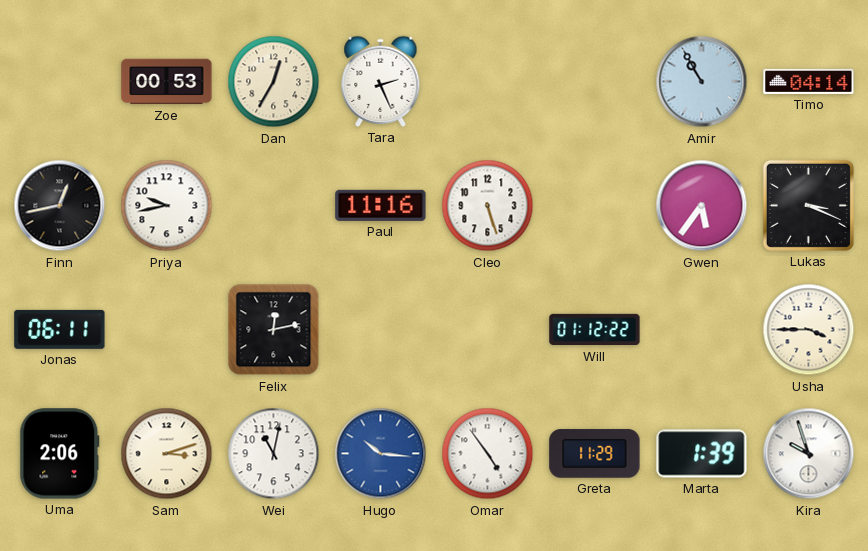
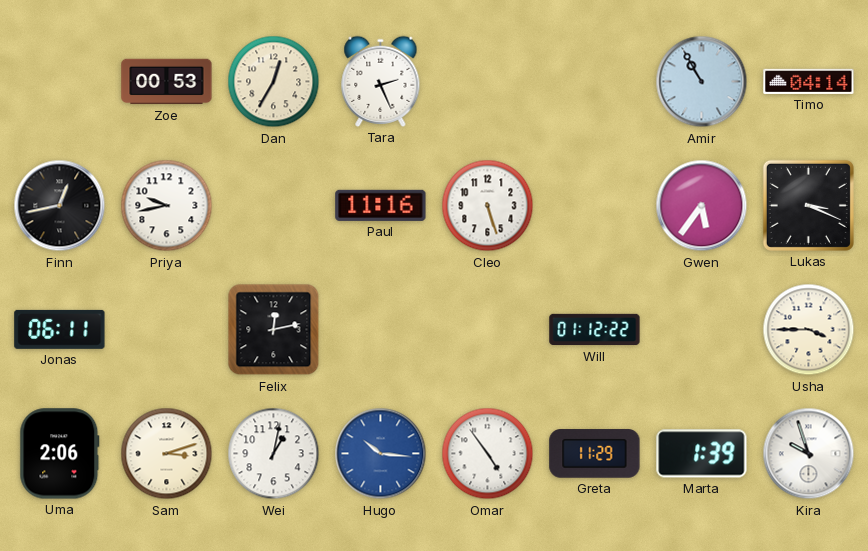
Wei: 11:02 -> 1:02
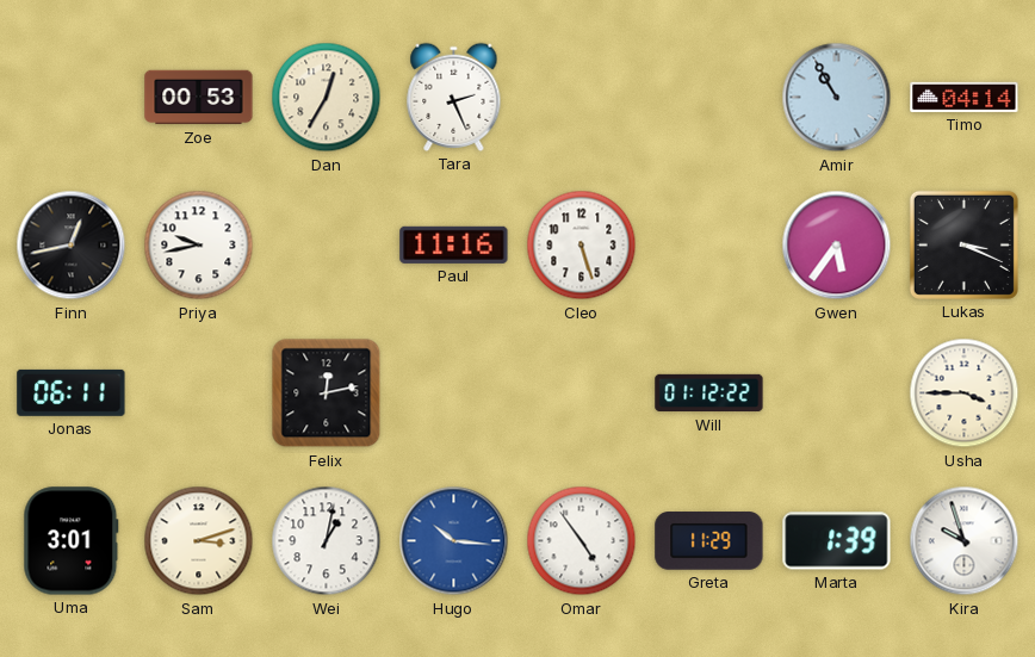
Uma: 2:06 -> 3:01
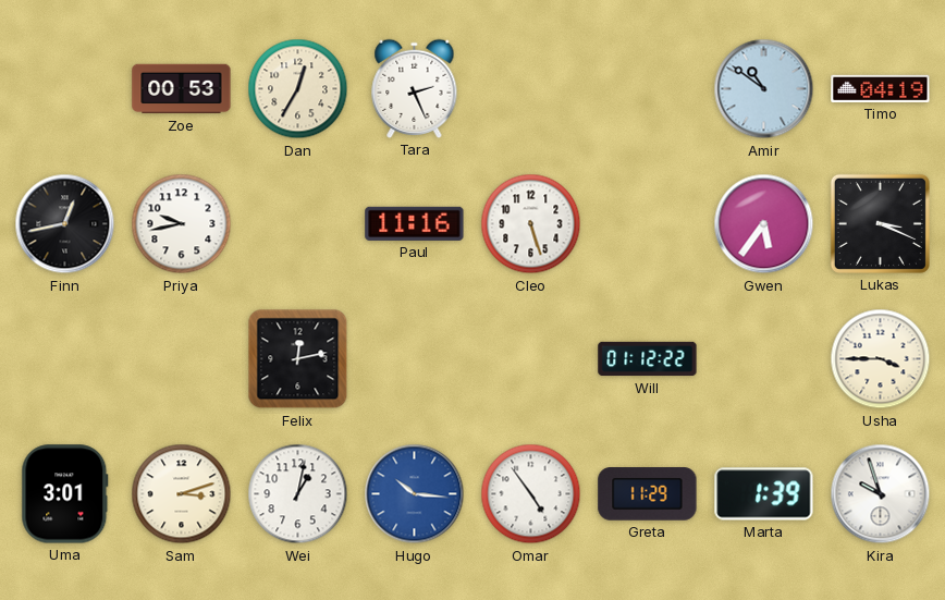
Amir: 10:55 -> 10:51
Timo: 04:14 -> 04:19
Jonas: 06:11 -> none
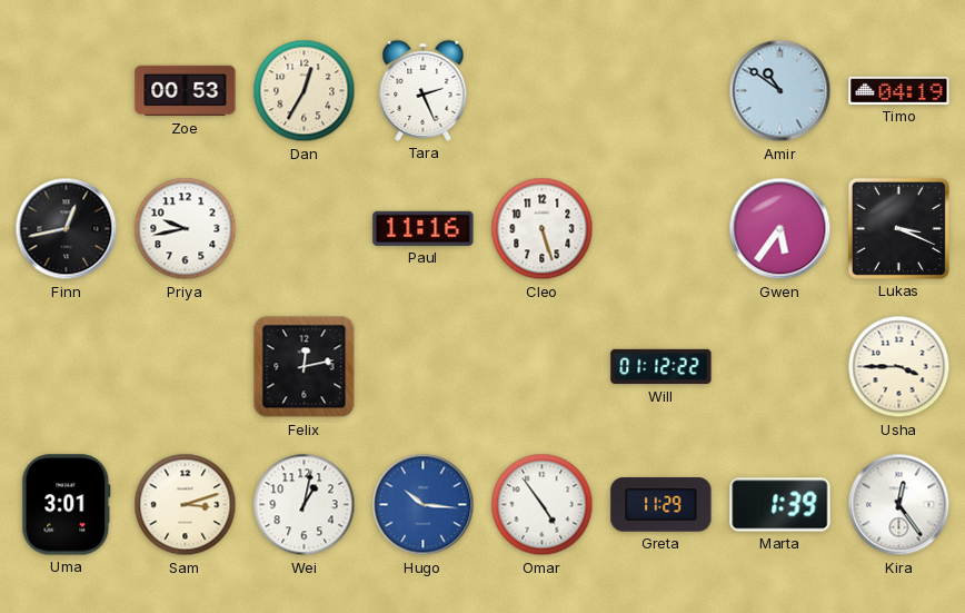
Kira: 9:57 -> 12:24
